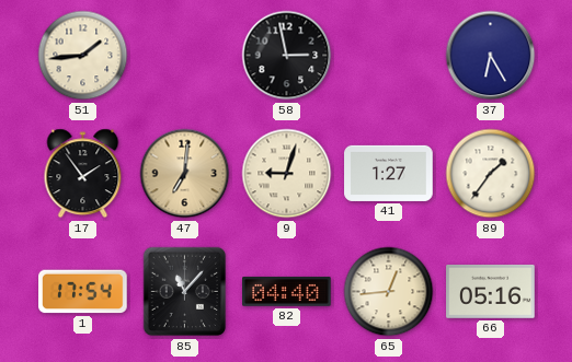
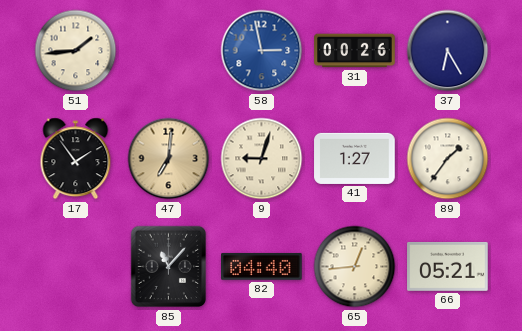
58 dial: black -> blue
31: none -> 00:26
1: 17:54 -> none
66: 05:16 -> 05:21
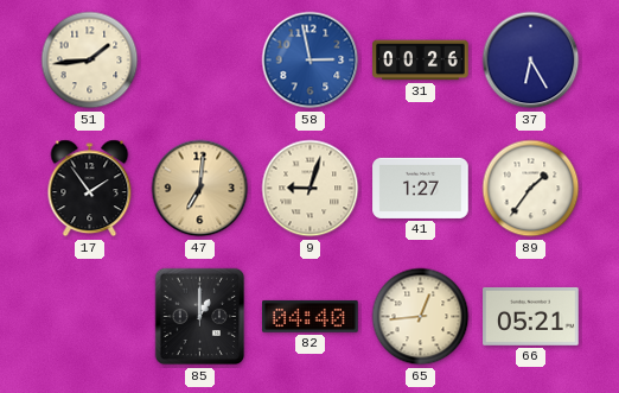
85: 11:07 -> 1:00
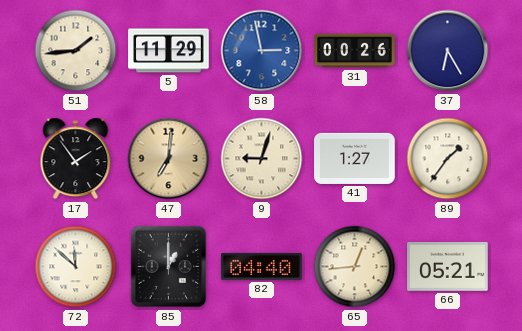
5: none -> 11:29
72: none -> 11:52
